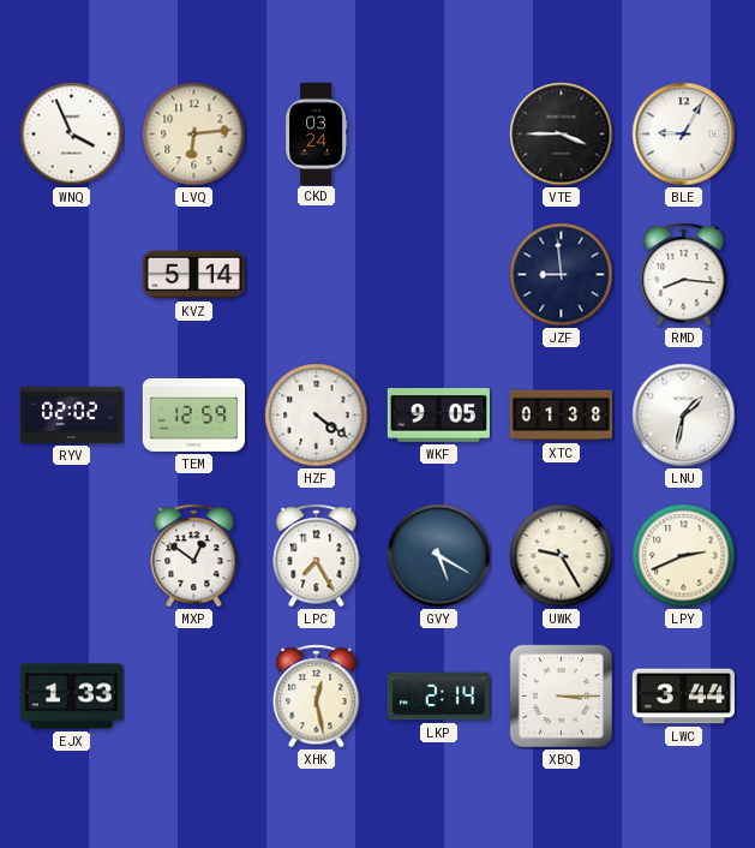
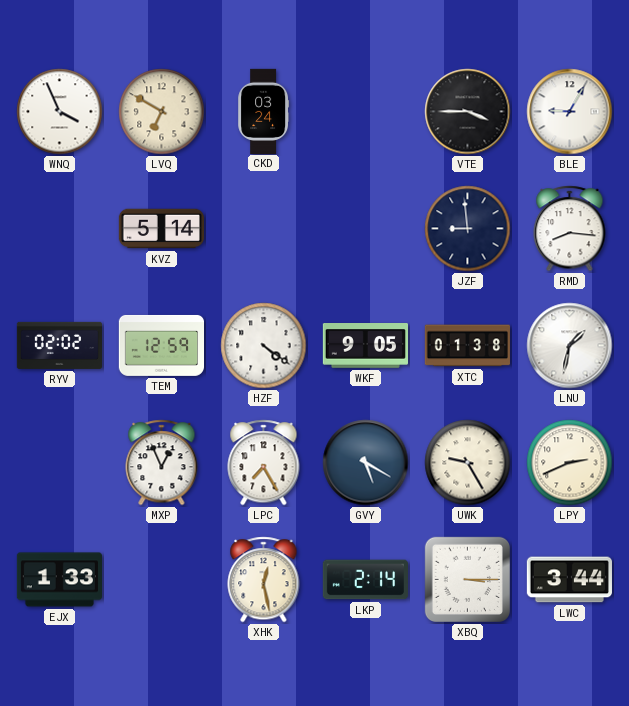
LVQ: 6:14 -> 6:50
MXP: 12:51 -> 12:56
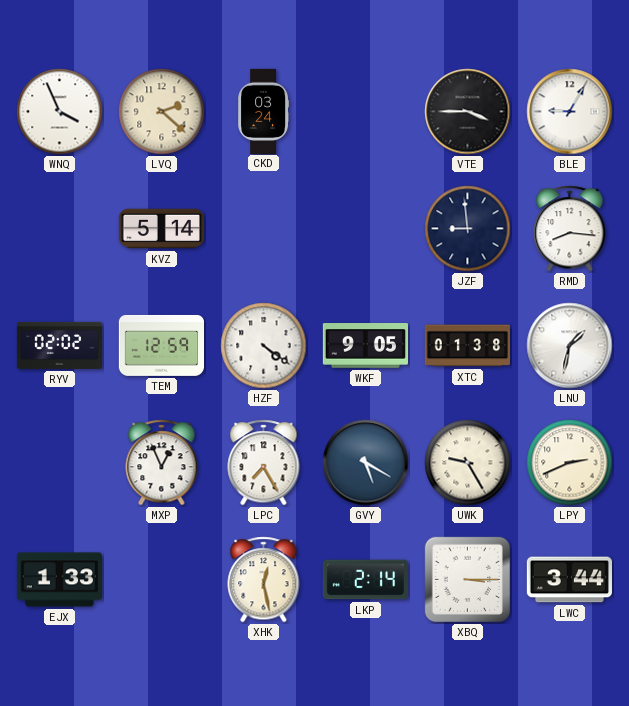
LVQ: 6:50 -> 2:22
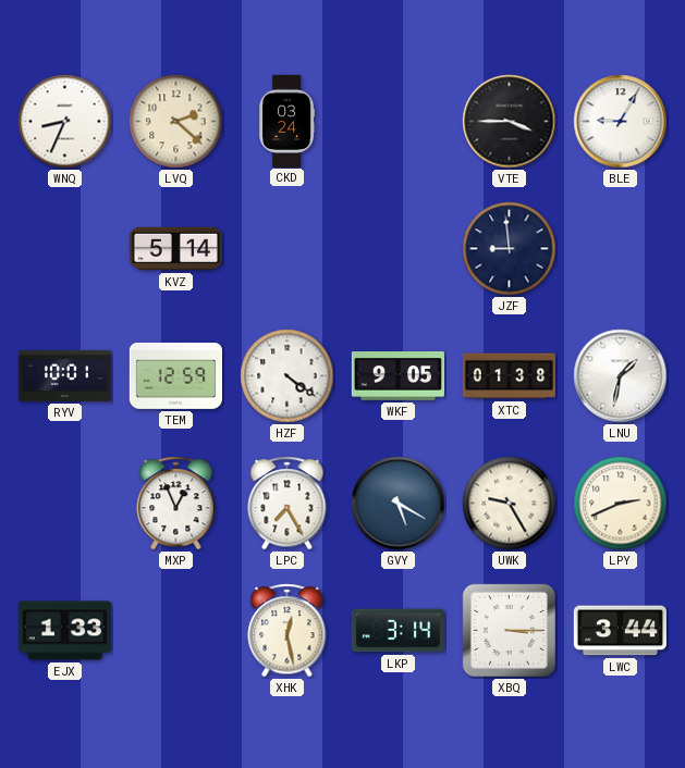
WNQ: 3:56 -> 8:34
RMD: 8:16 -> none
RYV: 02:02 -> 10:01
LKP: 2:14 -> 3:14
